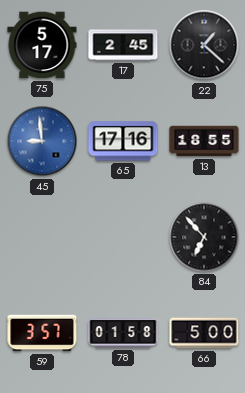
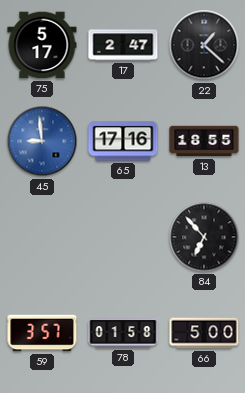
17: 2:45 -> 2:47
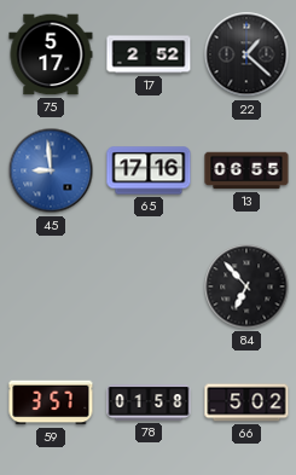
17: 2:47 -> 2:52
13: 18:55 -> 06:55
66: 5:00 -> 5:02
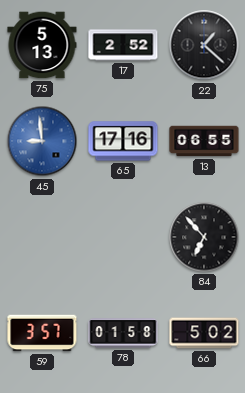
75: 5:17 -> 5:13
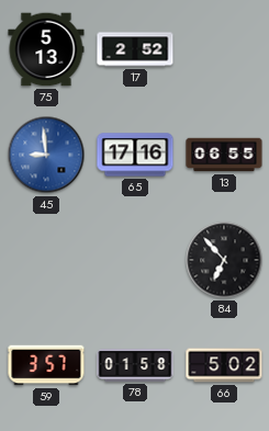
22: 1:22 -> none
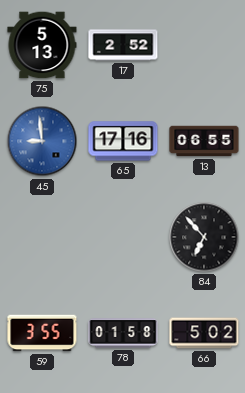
59: 3:57 -> 3:55
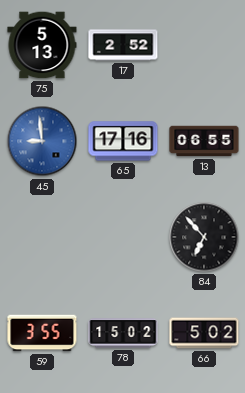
78: 01:58 -> 15:02
